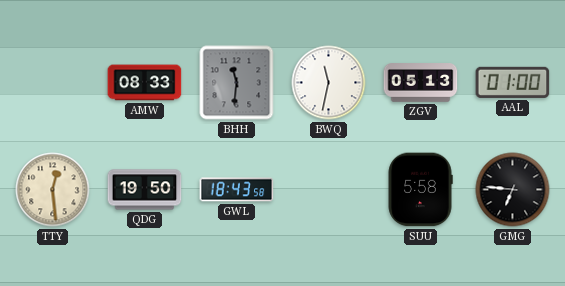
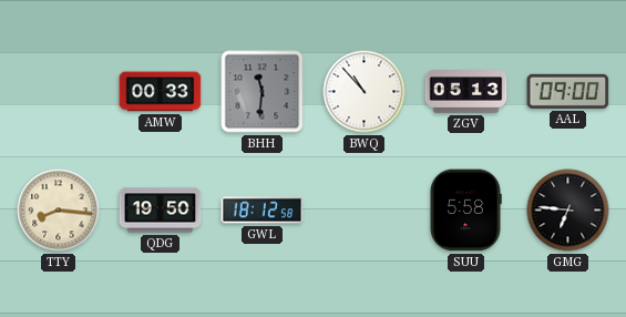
AMW: 08:33 -> 00:33
BWQ: 11:32 -> 10:53
AAL: 01:00 -> 09:00
TTY: 12:29 -> 8:16
GWL: 18:43 -> 18:12
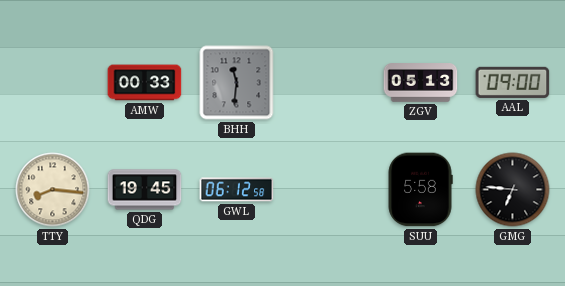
BWQ: 10:53 -> none
QDG: 19:50 -> 19:45
GWL: 18:12 -> 06:12
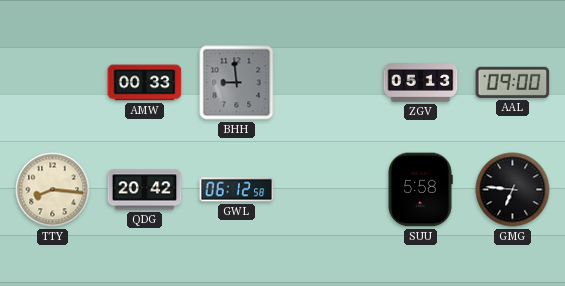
BHH: 11:31 -> 8:59
QDG: 19:45 -> 20:42
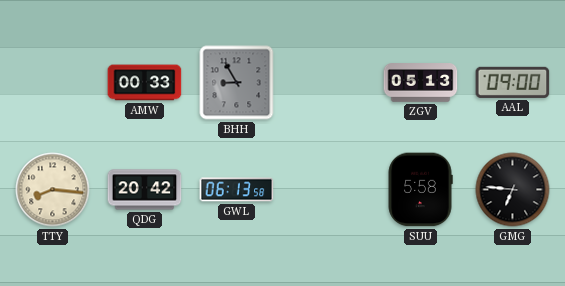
BHH: 8:59 -> 8:55
GWL: 06:12 -> 06:13
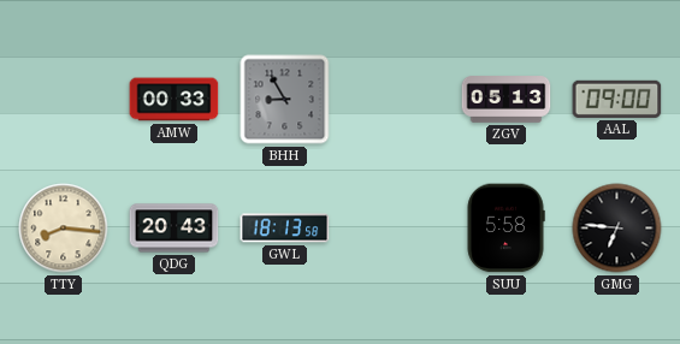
QDG: 20:42 -> 20:43
GWL: 06:13 -> 18:13
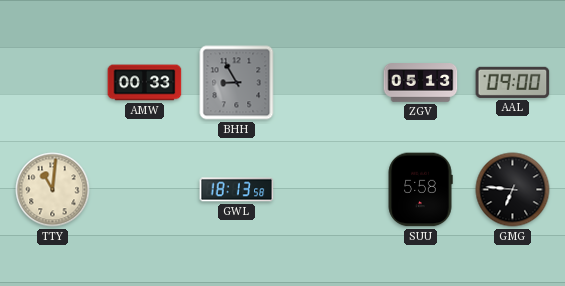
TTY: 8:16 -> 11:01
QDG: 20:43 -> none
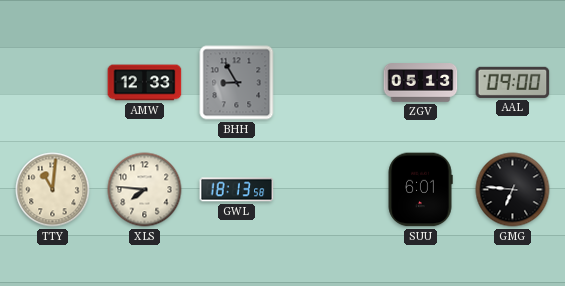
AMW: 00:33 -> 12:33
XLS: none -> 7:46
SUU: 5:58 -> 6:01
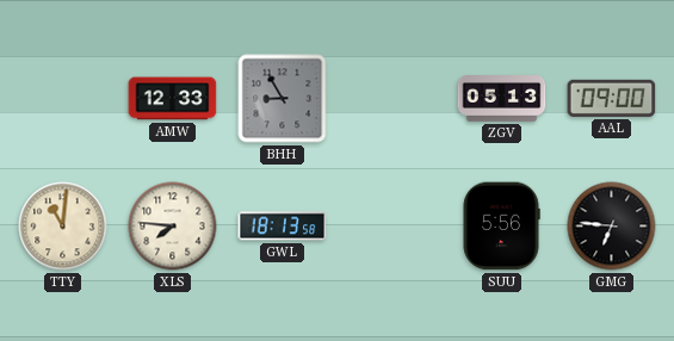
SUU: 6:01 -> 5:56
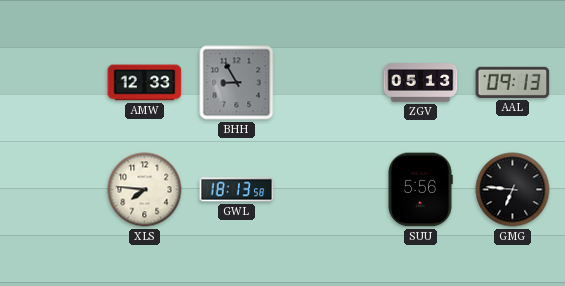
AAL: 09:00 -> 09:13
TTY: 11:01 -> none
